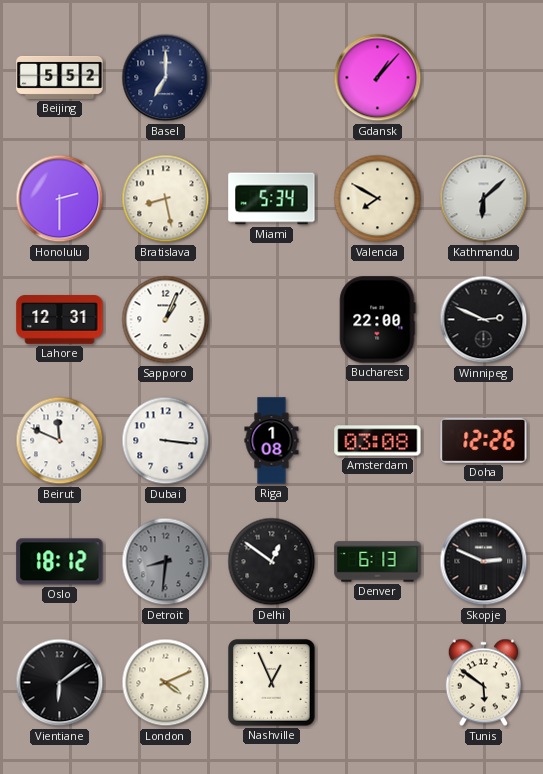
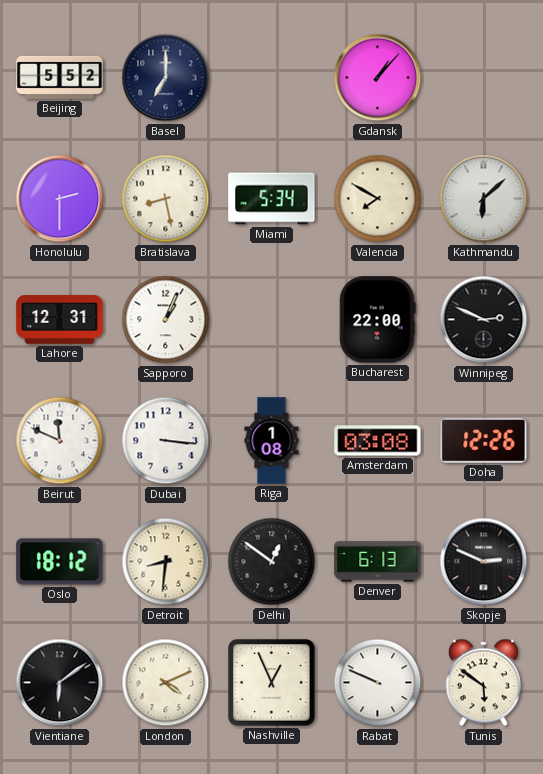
Detroit dial: grey -> cream
Rabat: none -> 9:49
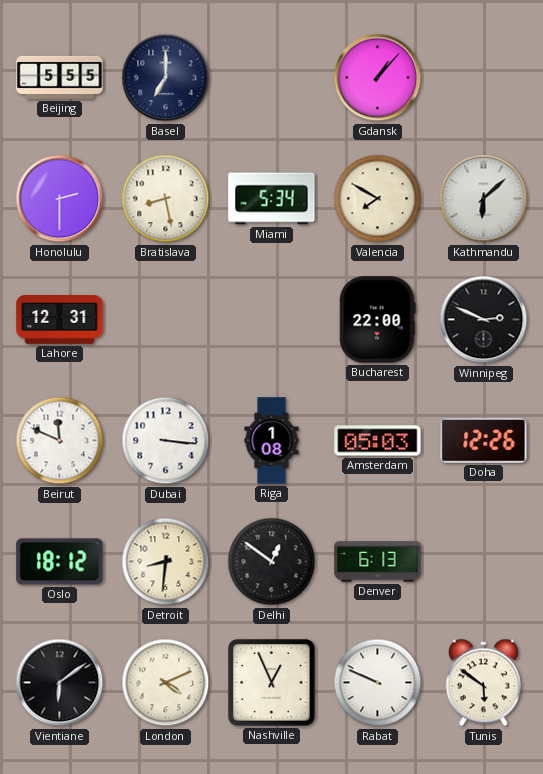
Beijing: 5:52 -> 5:55
Sapporo: 1:04 -> none
Amsterdam: 03:08 -> 05:03
Skopje: 2:49 -> none
